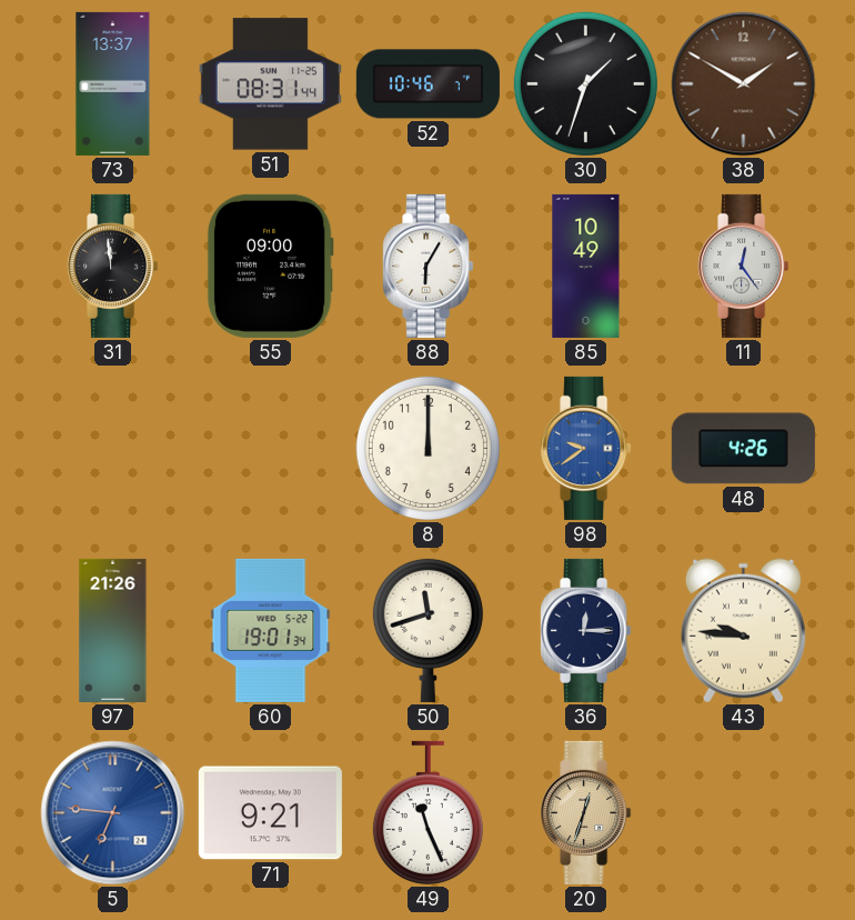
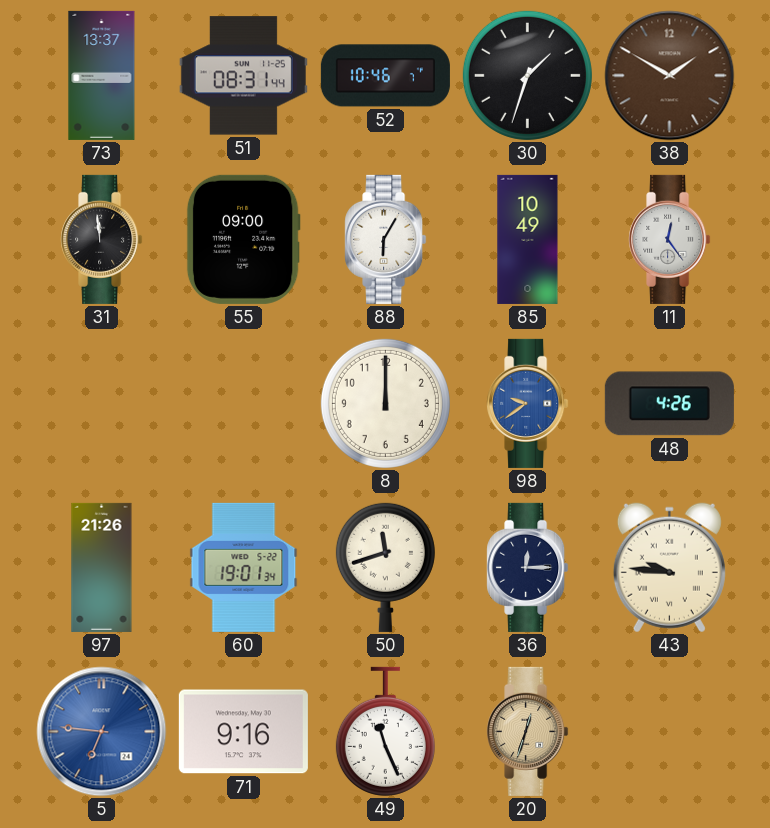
71: 9:21 -> 9:16
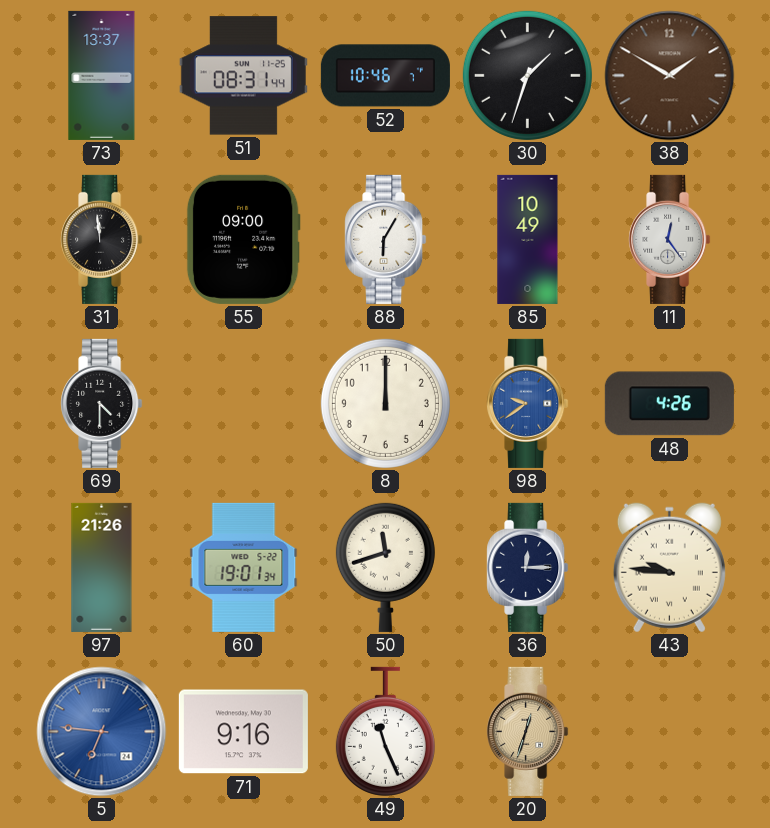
69: none -> 4:30
